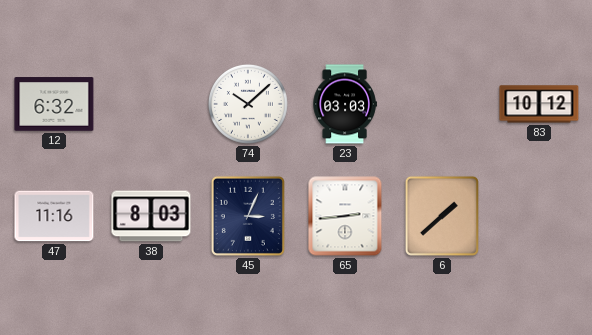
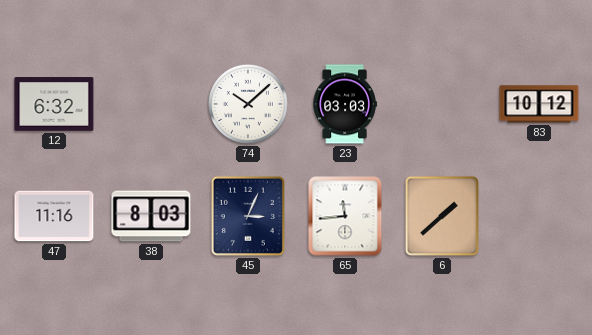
65: 2:44 -> 11:44
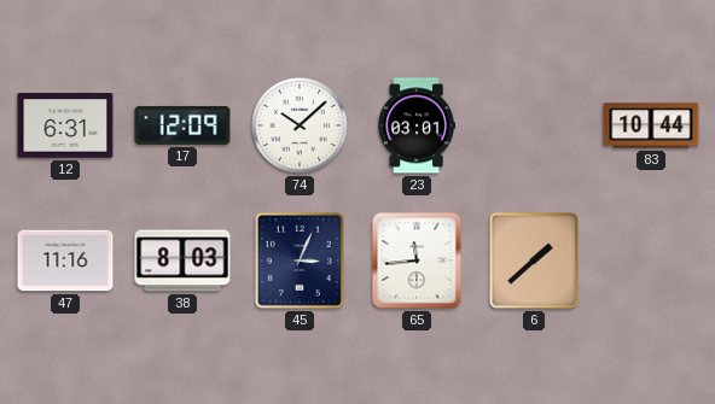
12: 6:32 -> 6:31
17: none -> 12:09
23: 03:03 -> 03:01
83: 10:12 -> 10:44
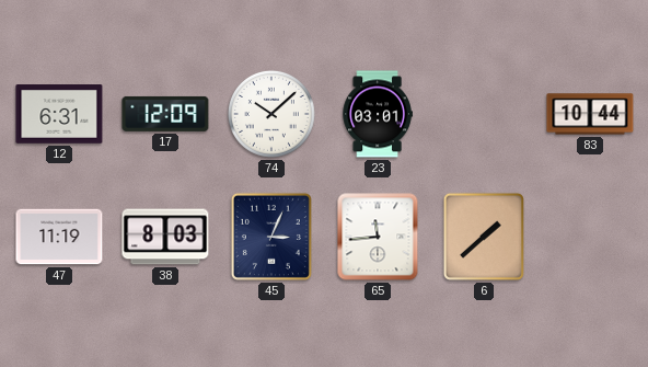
47: 11:16 -> 11:19
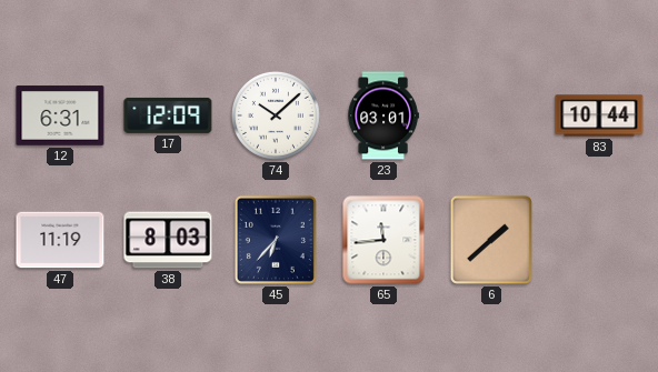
45: 3:04 -> 6:37
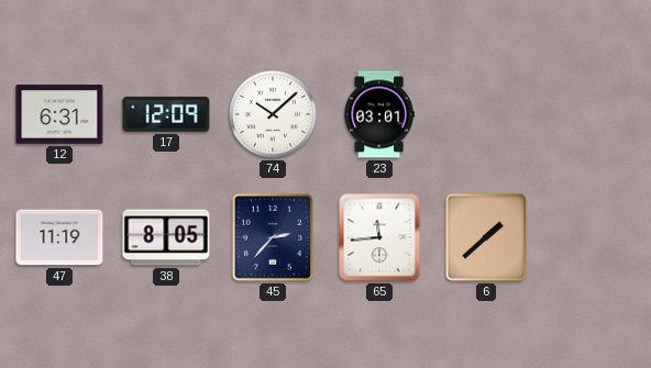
83: 10:44 -> none
38: 8:03 -> 8:05
45: 6:37 -> 2:37
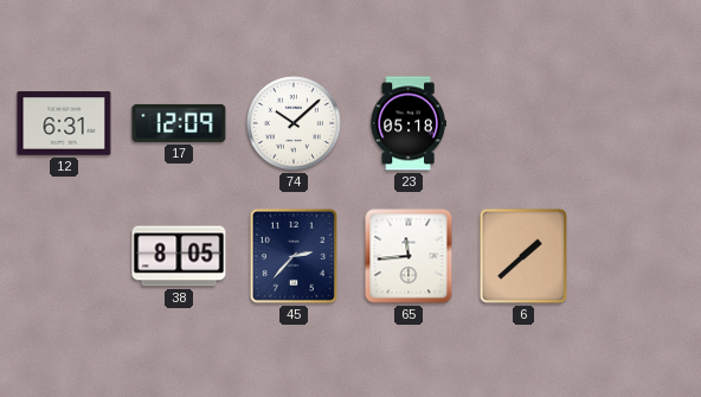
23: 03:01 -> 05:18
47: 11:19 -> none
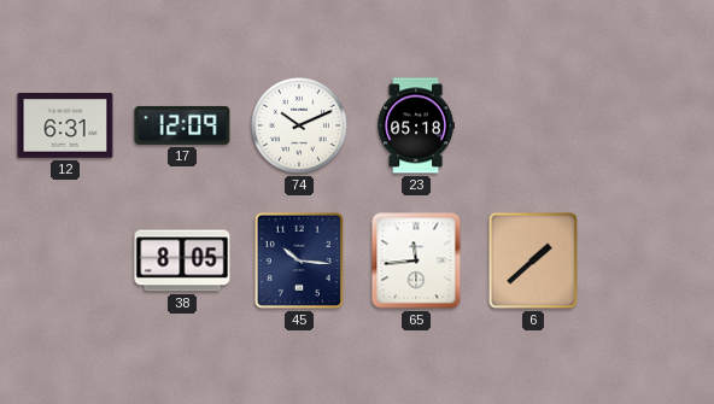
74: 10:08 -> 10:11
45: 2:37 -> 10:16
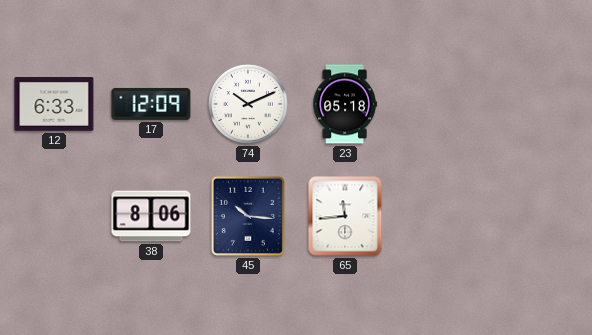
12: 6:31 -> 6:33
38: 8:05 -> 8:06
6: 1:38 -> none
